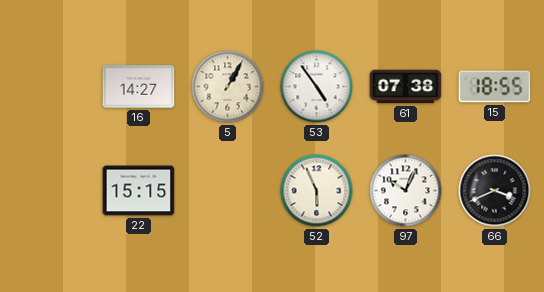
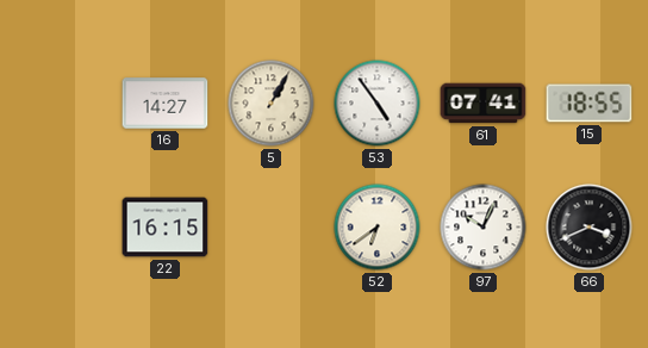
61: 07:38 -> 07:41
22: 15:15 -> 16:15
52: 5:56 -> 6:39
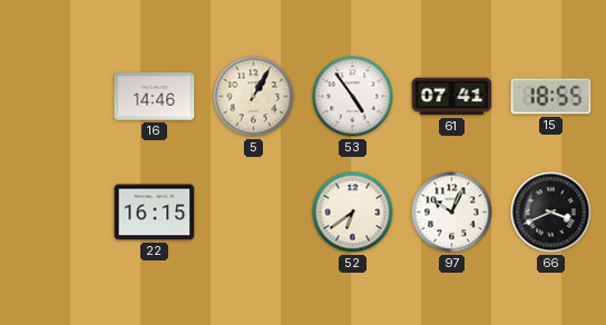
16: 14:27 -> 14:46
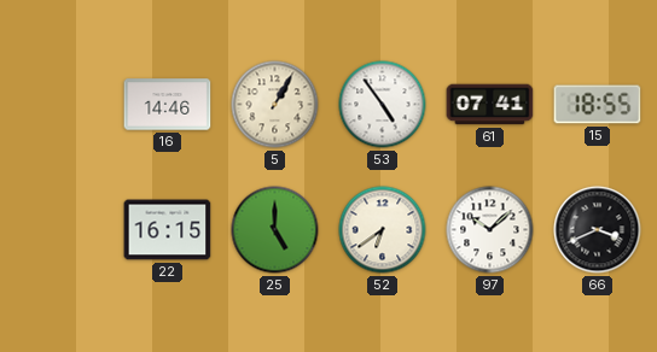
25: none -> 5:00
97: 10:04 -> 10:08
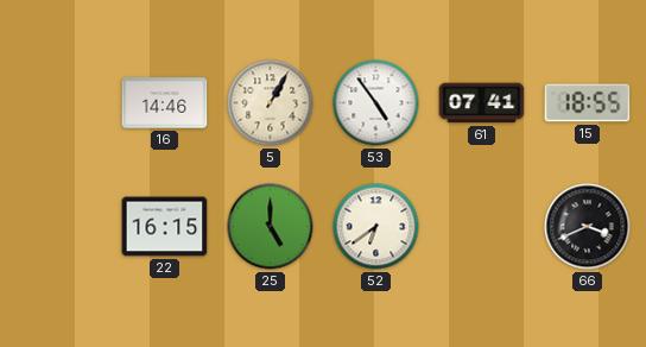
97: 10:08 -> none
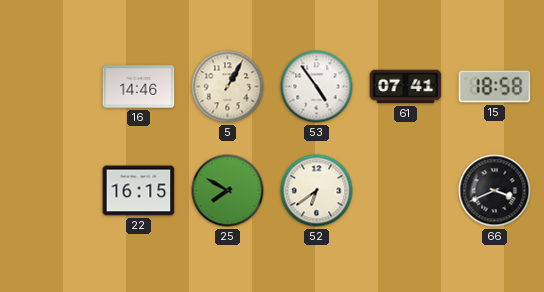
15: 18:55 -> 18:58
25: 5:00 -> 7:50
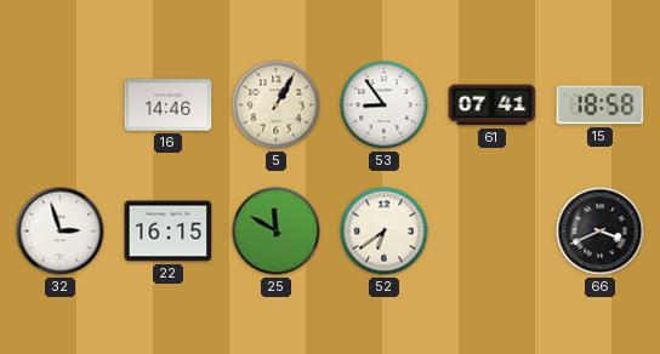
53: 4:54 -> 8:54
32: none -> 2:57
25: 7:50 -> 11:50
